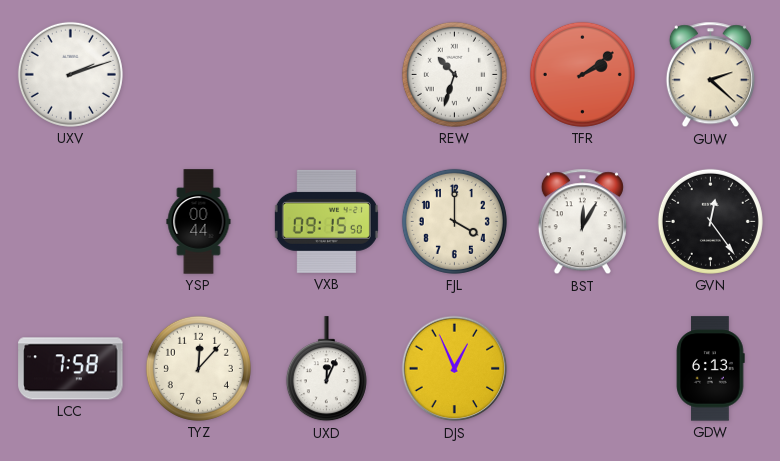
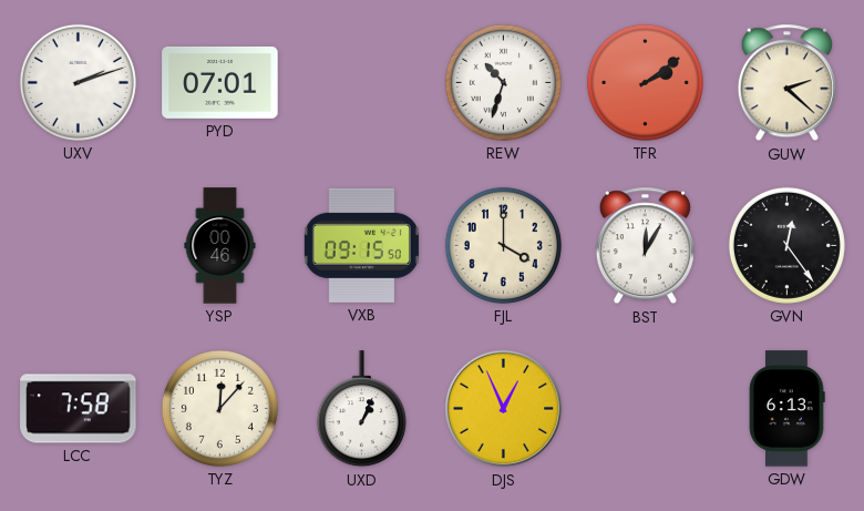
PYD: none -> 07:01
YSP: 00:44 -> 00:46
UXD: 12:04 -> 1:04
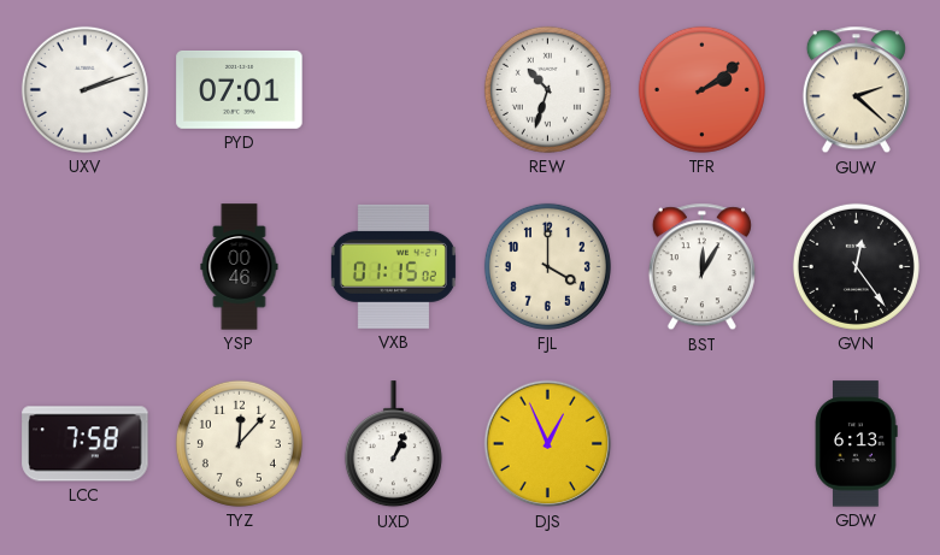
VXB: 09:15 -> 01:15
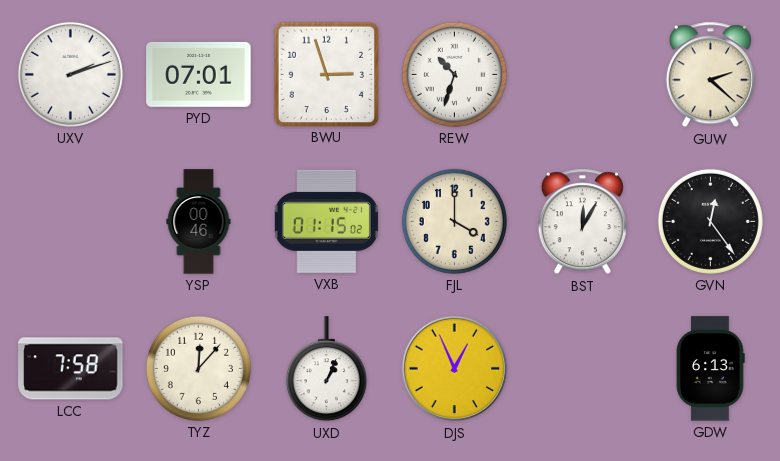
BWU: none -> 2:57
TFR: 2:09 -> none
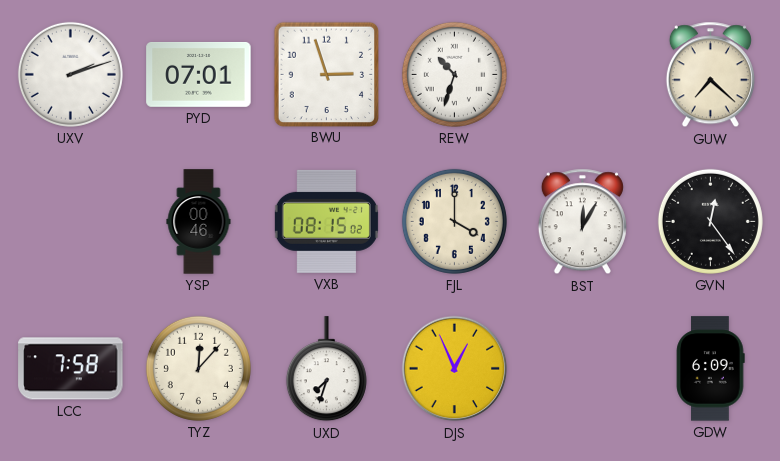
GUW: 2:22 -> 7:22
VXB: 01:15 -> 08:15
UXD: 1:04 -> 7:33
GDW: 6:13 -> 6:09
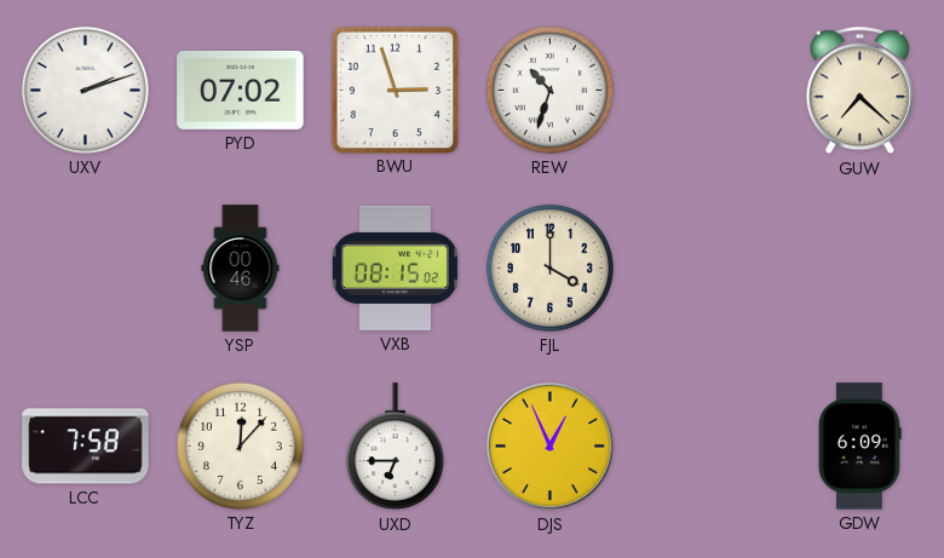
PYD: 07:01 -> 07:02
BST: 12:05 -> none
GVN: 12:24 -> none
UXD: 7:33 -> 6:45
